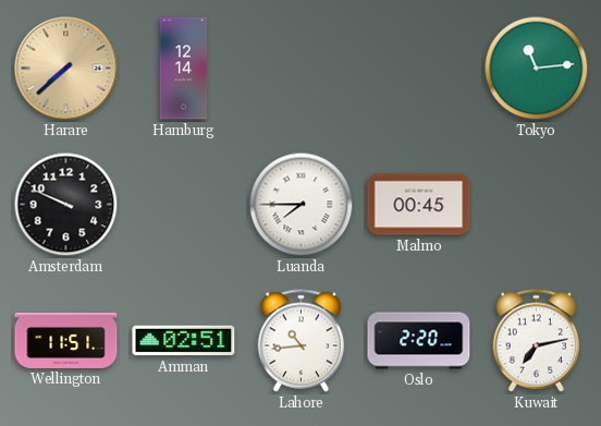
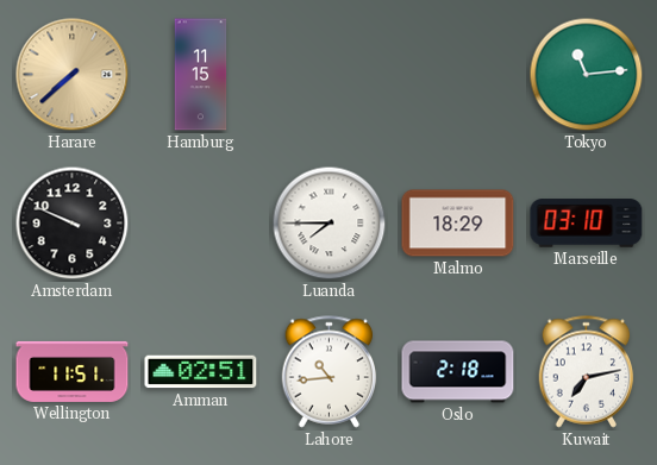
Hamburg: 12:14 -> 11:15
Malmo: 00:45 -> 18:29
Marseille: none -> 03:10
Oslo: 2:20 -> 2:18
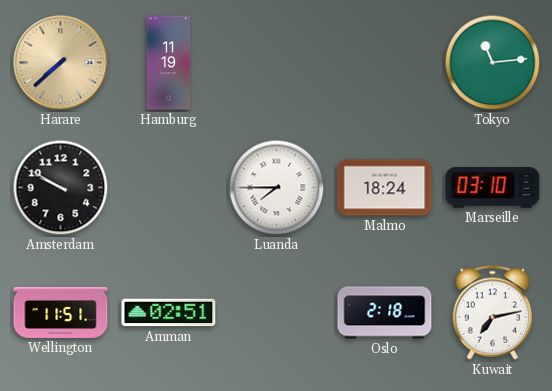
Hamburg: 11:15 -> 11:19
Amsterdam: 9:49 -> 9:50
Malmo: 18:29 -> 18:24
Lahore: 10:44 -> none
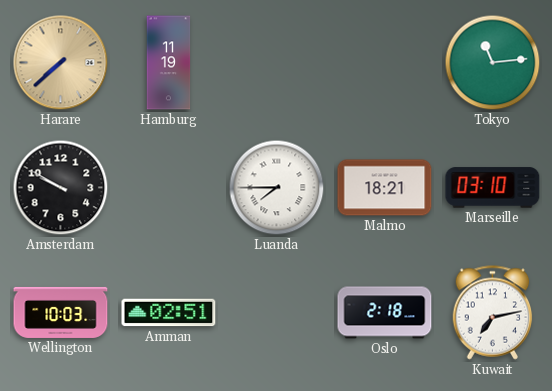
Malmo: 18:24 -> 18:21
Wellington: 11:51 -> 10:03
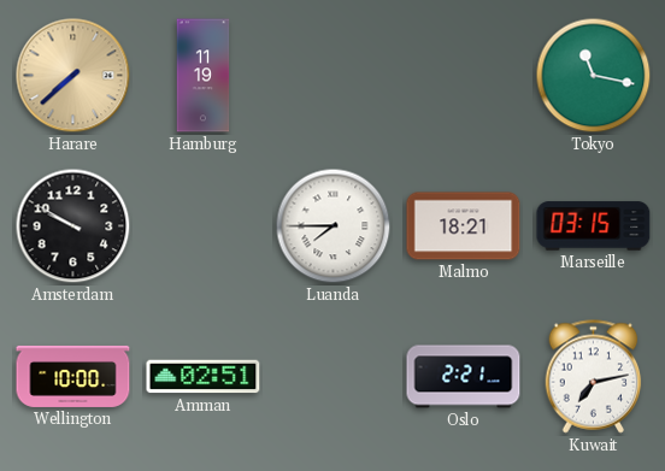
Tokyo: 11:14 -> 11:17
Marseille: 03:10 -> 03:15
Wellington: 10:03 -> 10:00
Oslo: 2:18 -> 2:21
